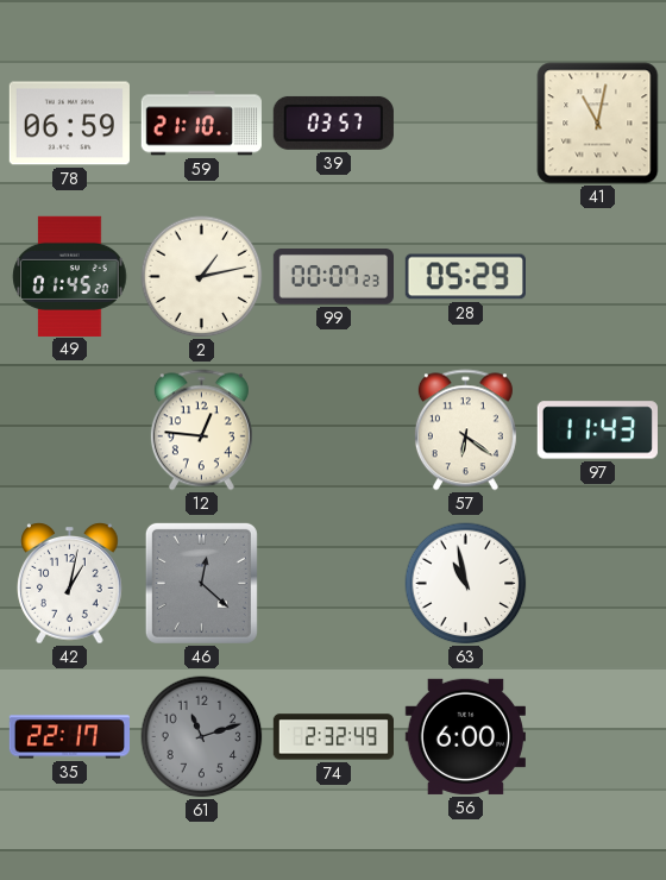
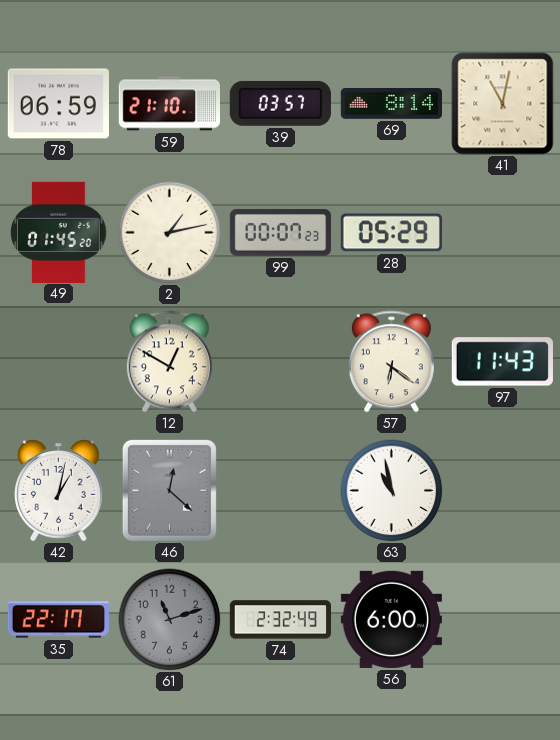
69: none -> 8:14
12: 12:46 -> 12:50
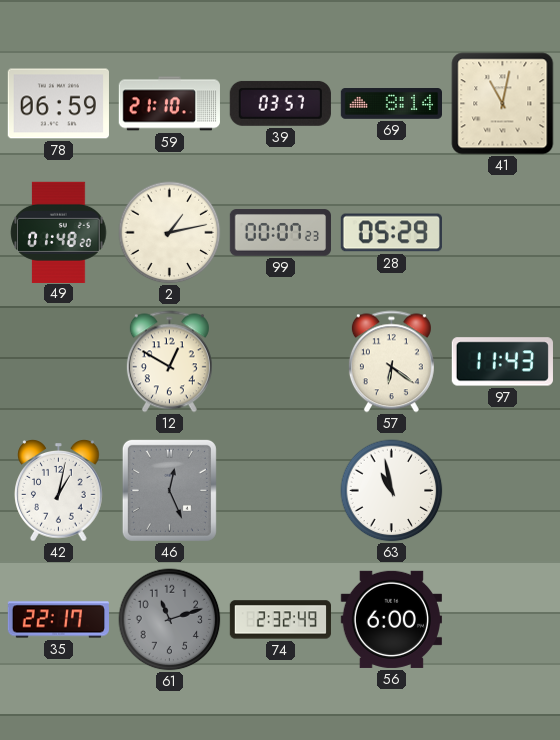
49: 01:45 -> 01:48
46: 12:22 -> 12:26
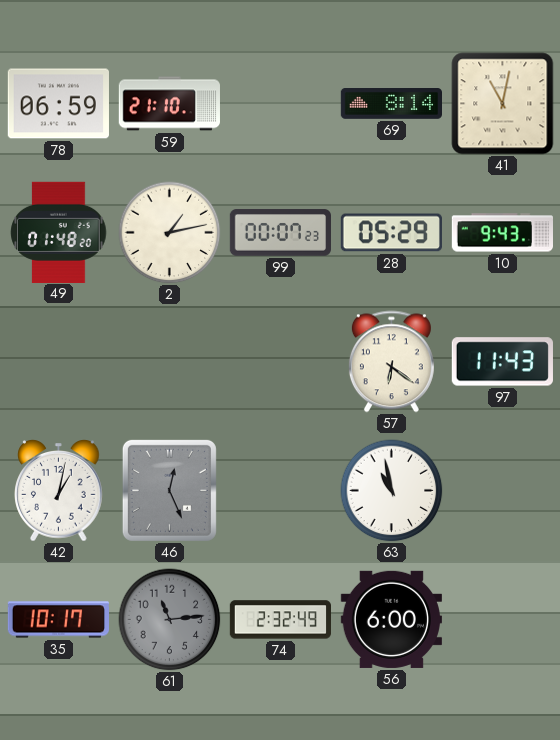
39: 03:57 -> none
10: none -> 9:43
12: 12:50 -> none
35: 22:17 -> 10:17
61: 11:12 -> 11:14
